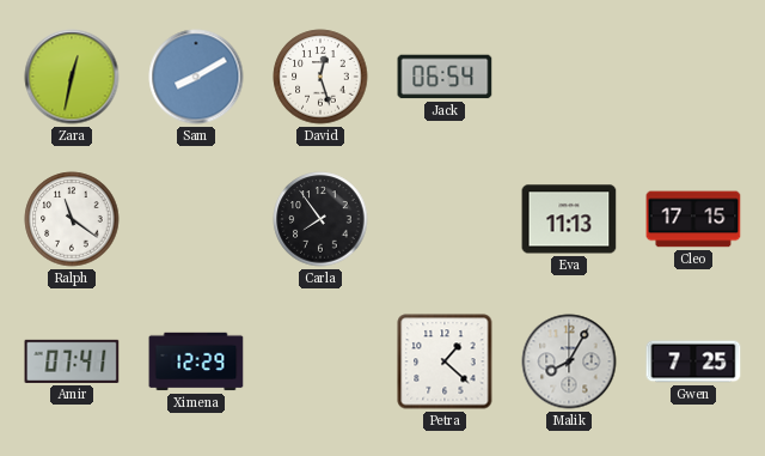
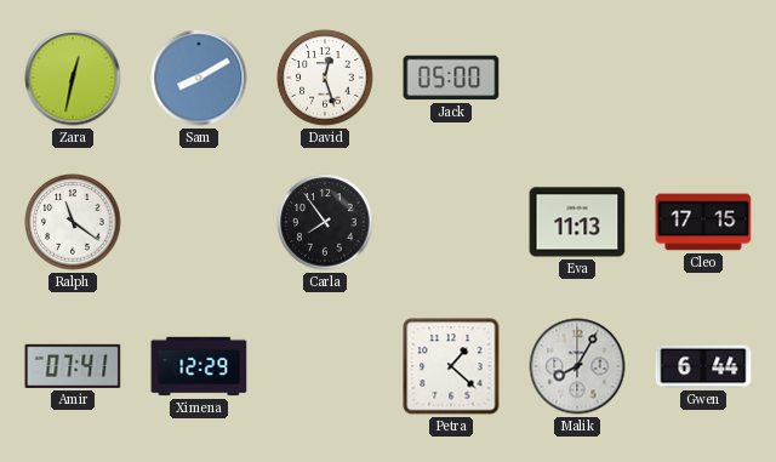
Jack: 06:54 -> 05:00
Gwen: 7:25 -> 6:44
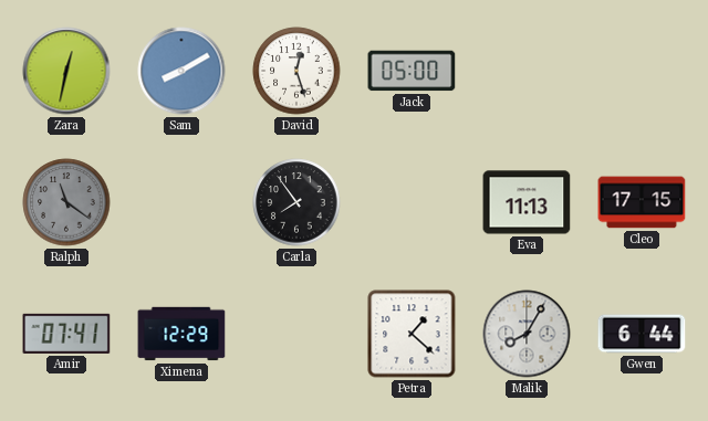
Ralph dial: white -> grey
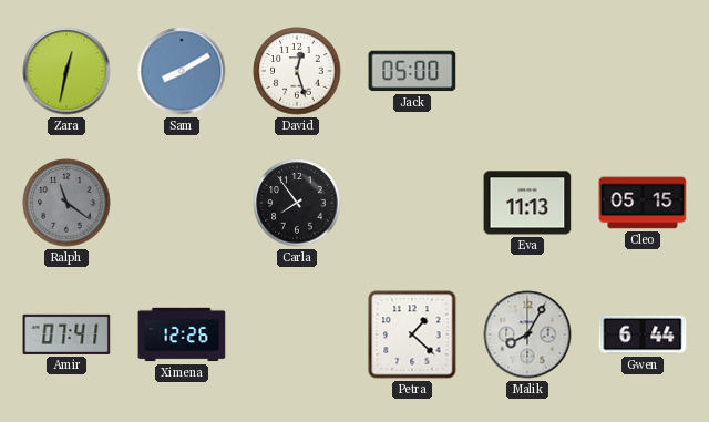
Cleo: 17:15 -> 05:15
Ximena: 12:29 -> 12:26
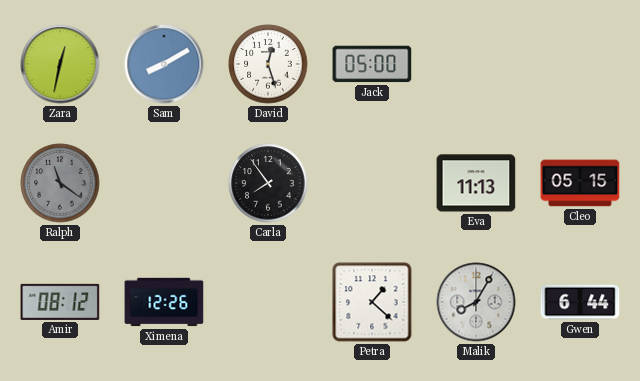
Amir: 07:41 -> 08:12
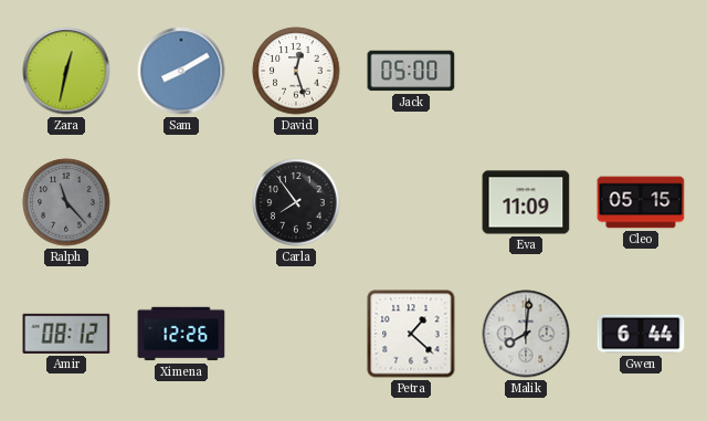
Ralph: 11:21 -> 11:23
Eva: 11:13 -> 11:09
Malik: 8:05 -> 8:01
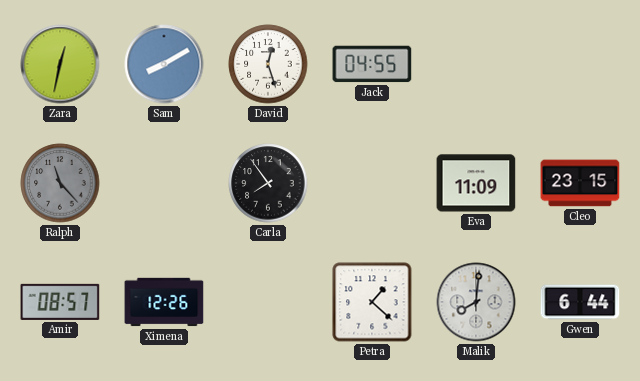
Jack: 05:00 -> 04:55
Cleo: 05:15 -> 23:15
Amir: 08:12 -> 08:57
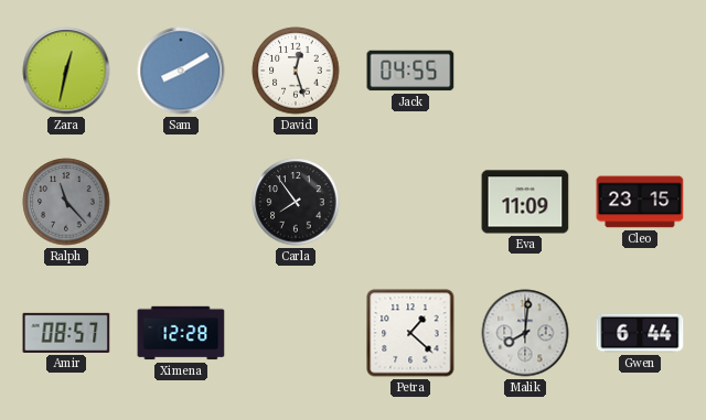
Ximena: 12:26 -> 12:28
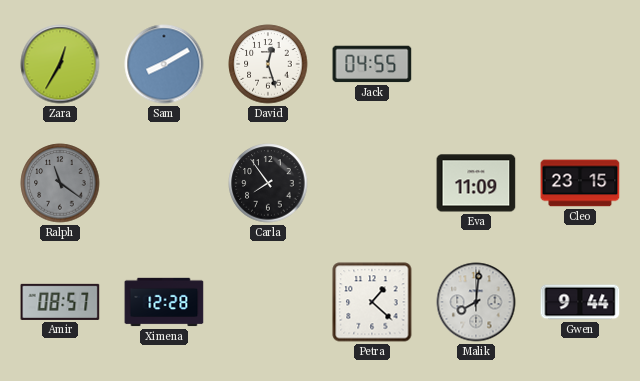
Zara: 12:32 -> 12:35
Ralph: 11:23 -> 11:21
Gwen: 6:44 -> 9:44
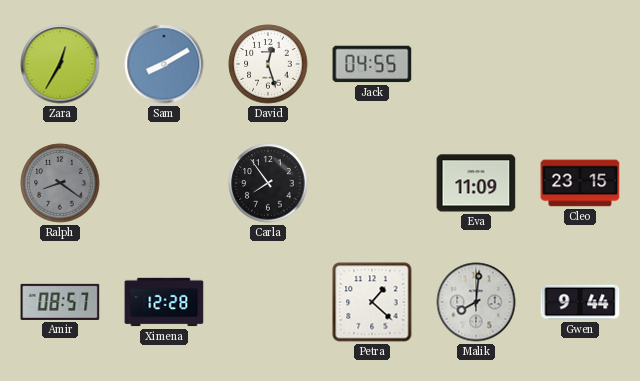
Ralph: 11:21 -> 8:21
